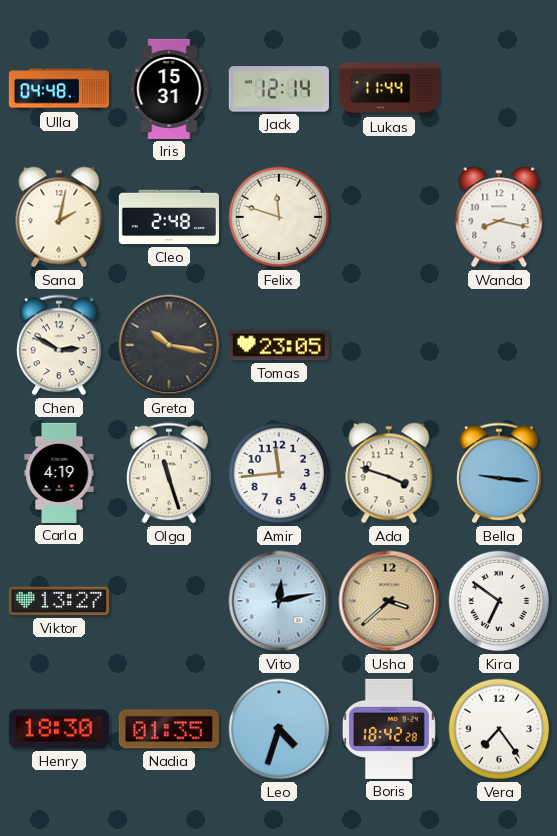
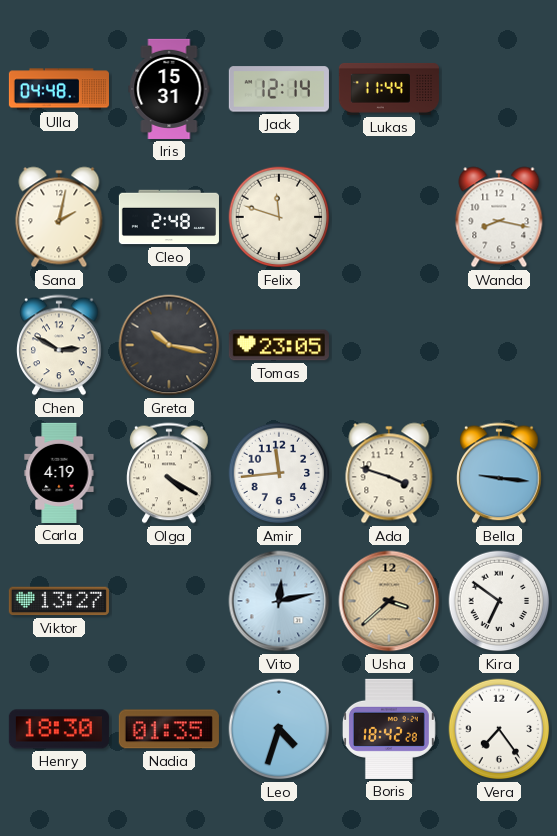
Olga: 11:27 -> 4:20
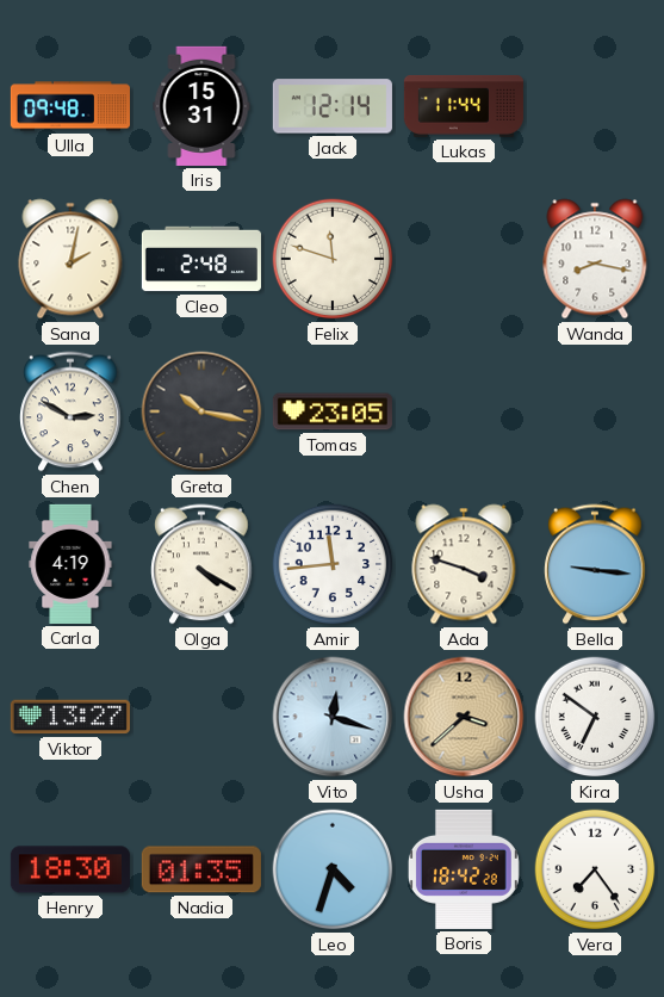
Ulla: 04:48 -> 09:48
Vito: 12:13 -> 12:18
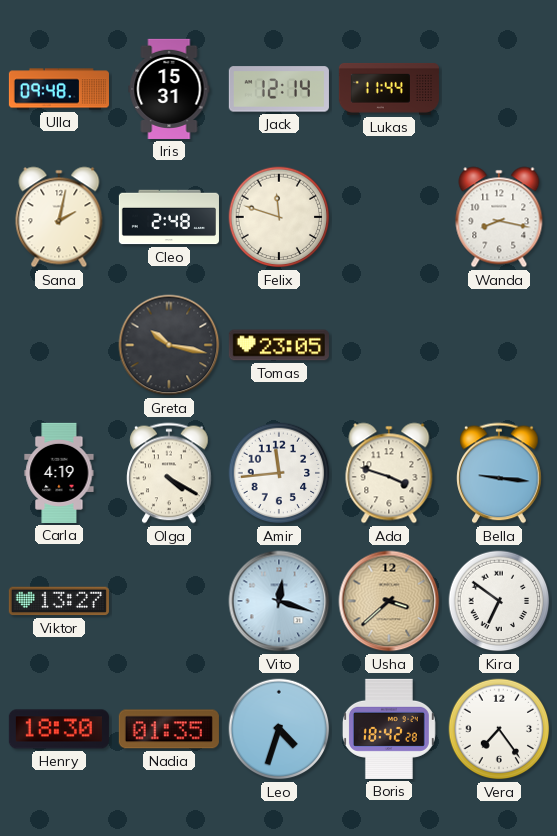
Chen: 2:50 -> none
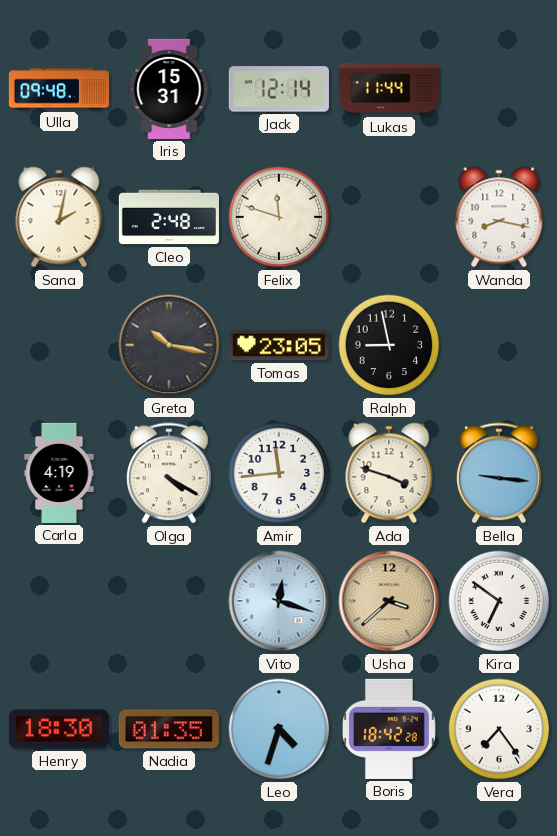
Ralph: none -> 8:58
Viktor: 13:27 -> none
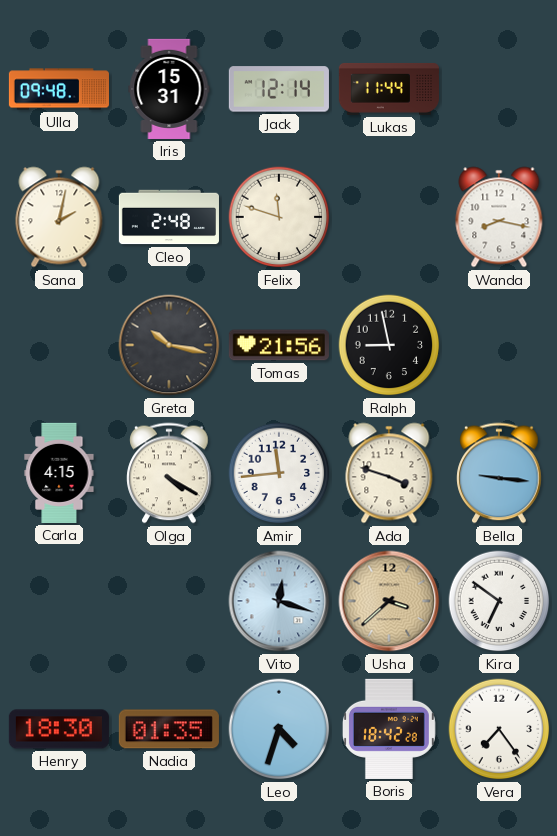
Tomas: 23:05 -> 21:56
Carla: 4:19 -> 4:15
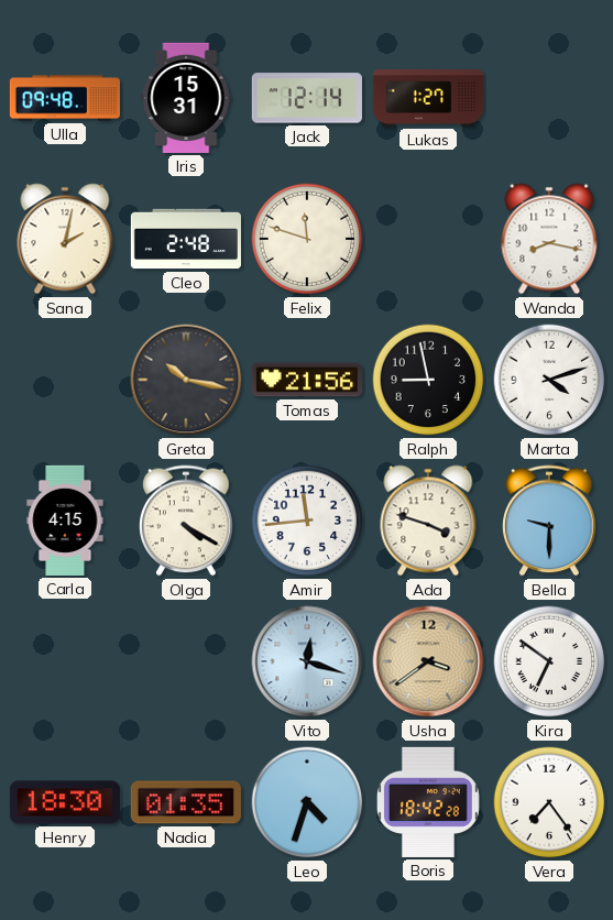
Lukas: 11:44 -> 1:27
Marta: none -> 4:12
Bella: 9:16 -> 9:30
Usha: 3:38 -> 3:39
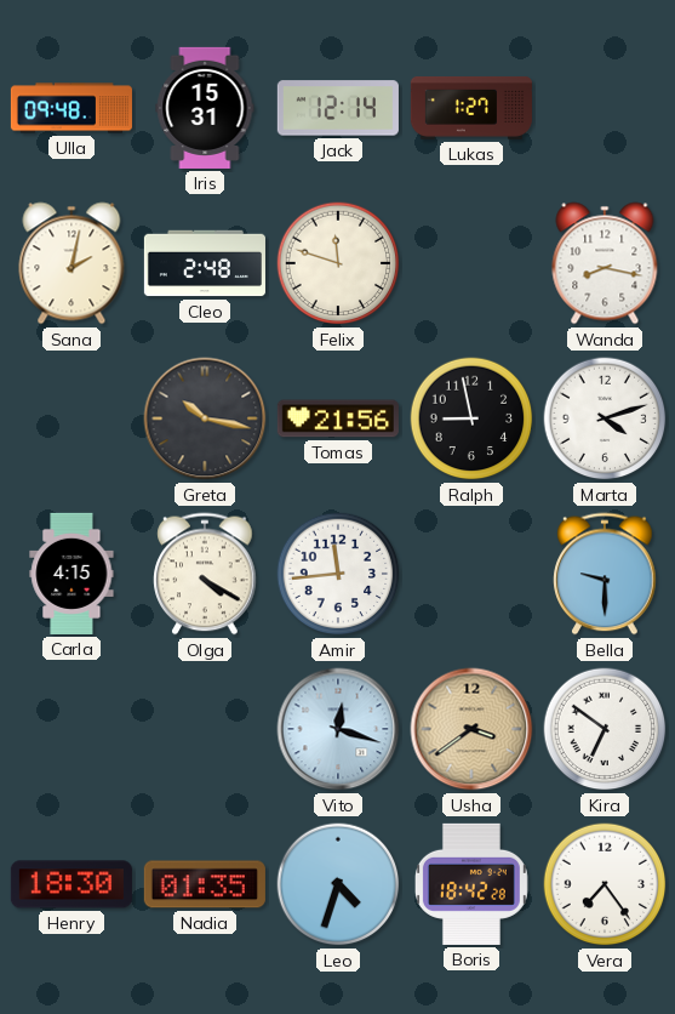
Ada: 3:48 -> none
